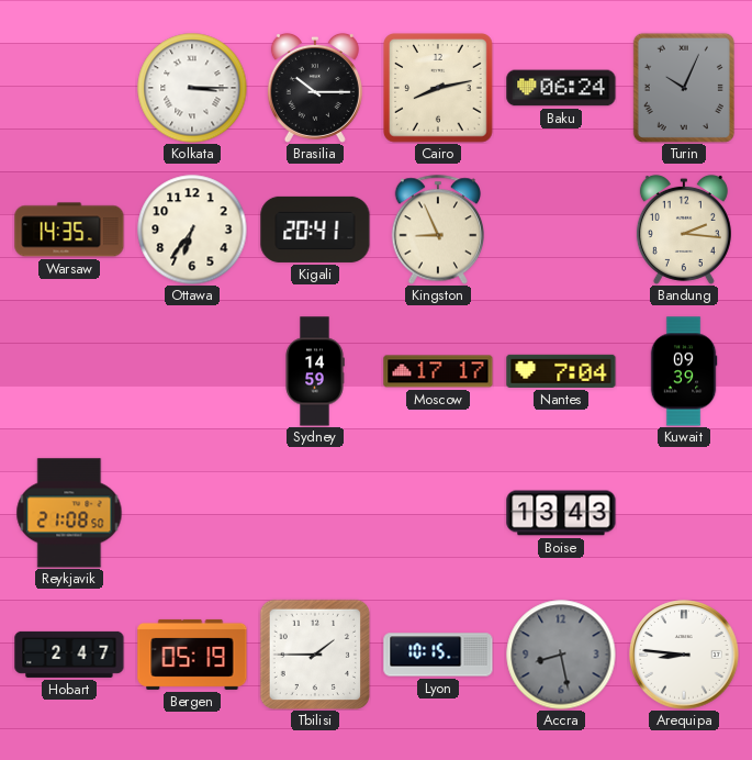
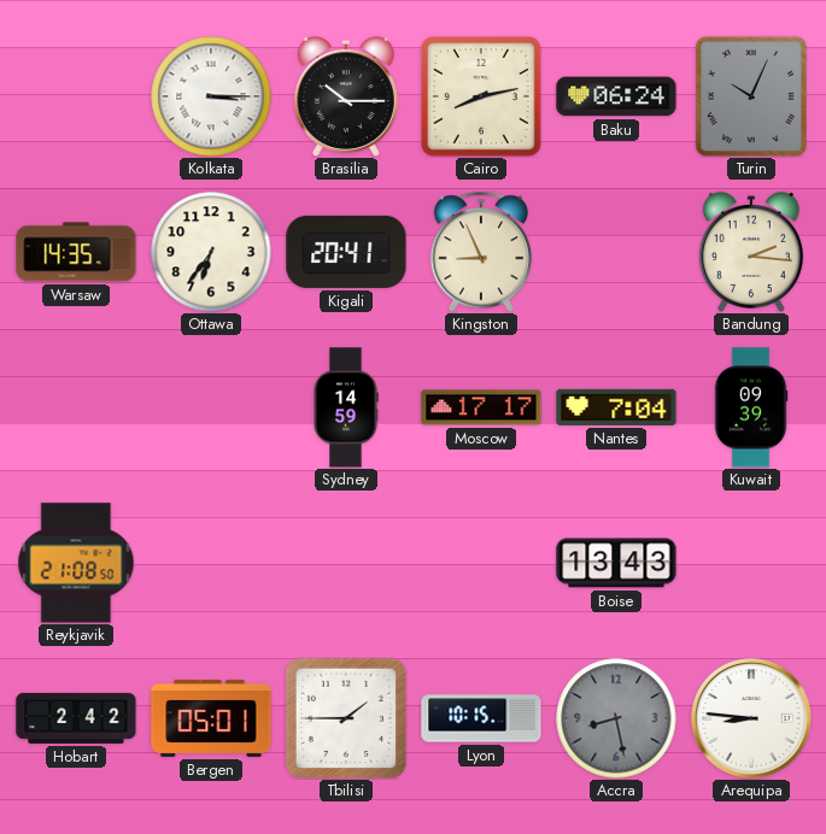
Hobart: 2:47 -> 2:42
Bergen: 05:19 -> 05:01
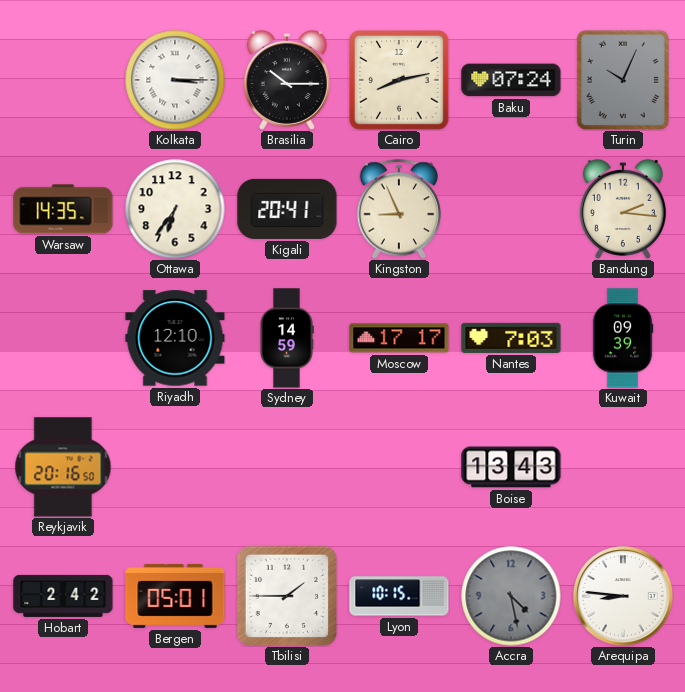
Baku: 06:24 -> 07:24
Riyadh: none -> 12:10
Nantes: 7:04 -> 7:03
Reykjavik: 21:08 -> 20:16
Accra: 8:28 -> 4:28
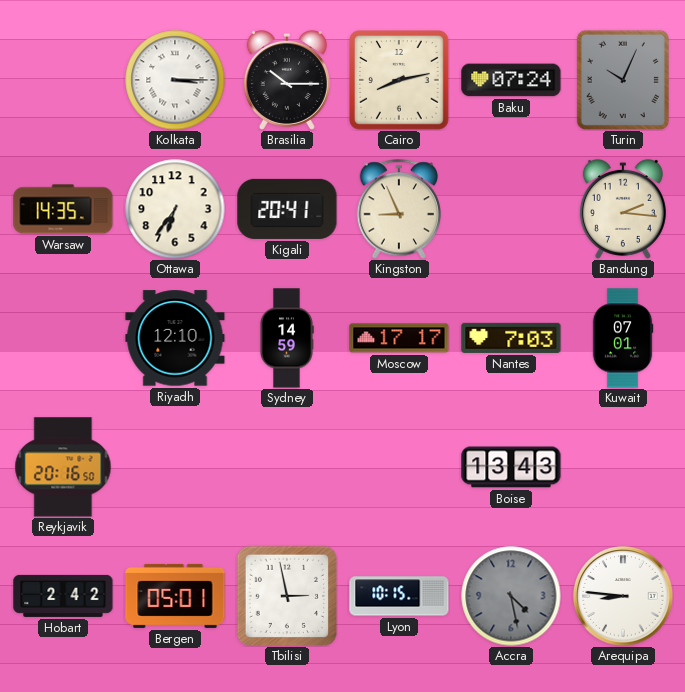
Kuwait: 09:39 -> 07:01
Tbilisi: 1:45 -> 2:58
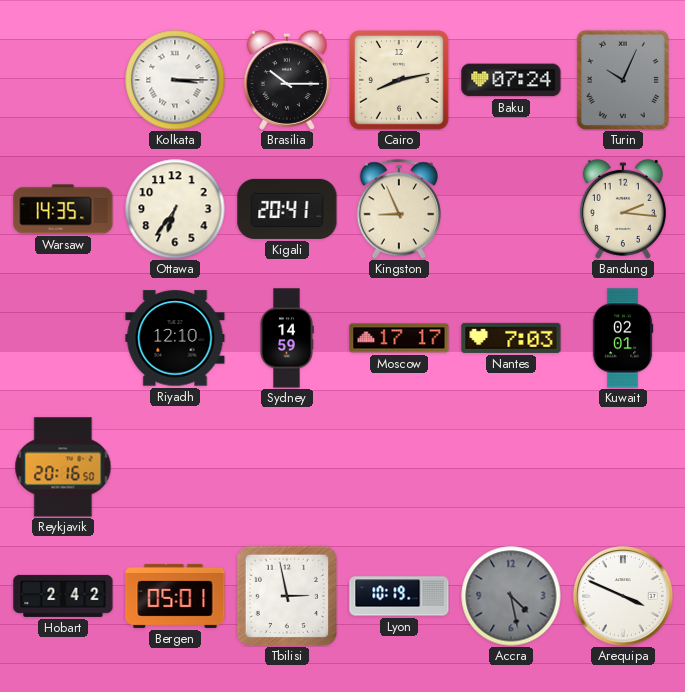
Kuwait: 07:01 -> 02:01
Boise: 13:43 -> none
Lyon: 10:15 -> 10:19
Arequipa: 8:46 -> 3:49
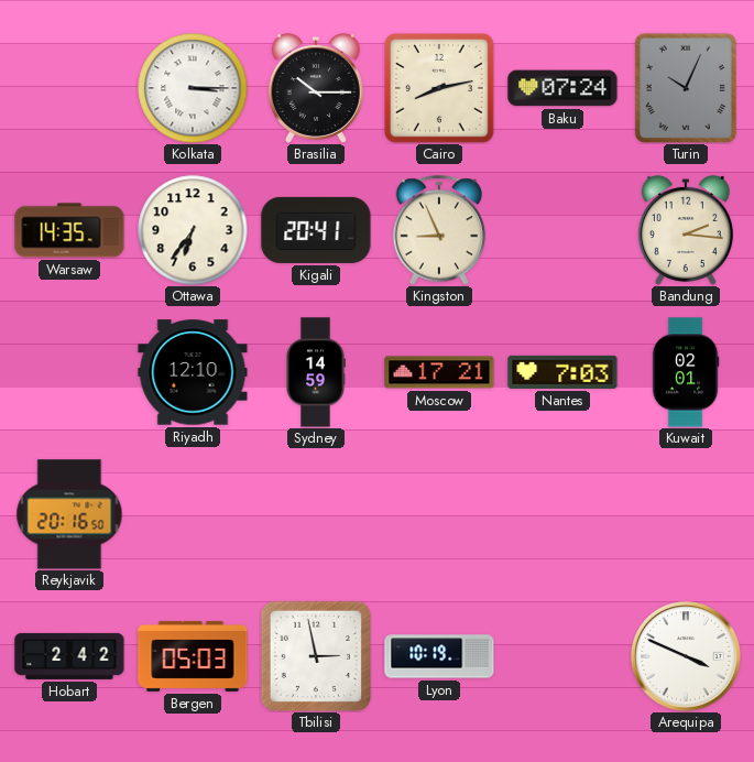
Moscow: 17:17 -> 17:21
Bergen: 05:01 -> 05:03
Accra: 4:28 -> none
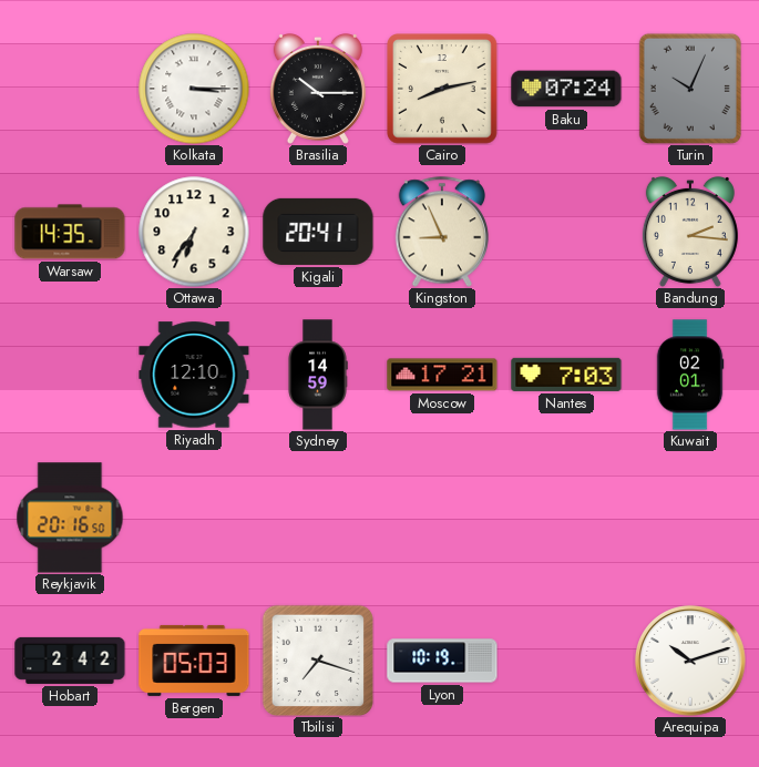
Tbilisi: 2:58 -> 7:18
Arequipa: 3:49 -> 10:12
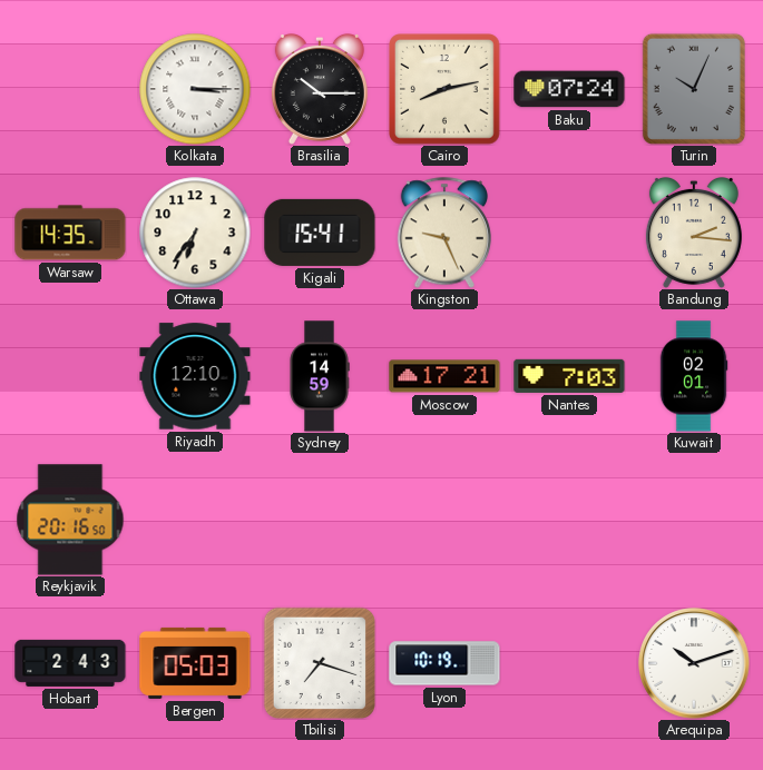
Kigali: 20:41 -> 15:41
Kingston: 8:56 -> 9:26
Hobart: 2:42 -> 2:43
